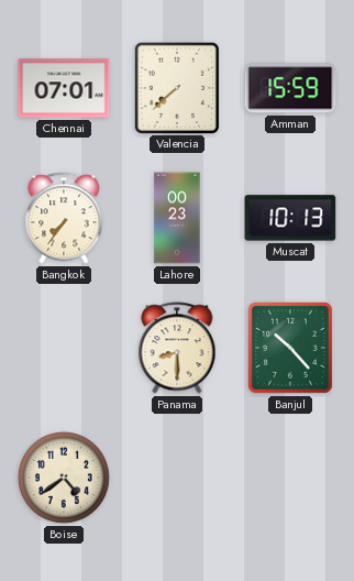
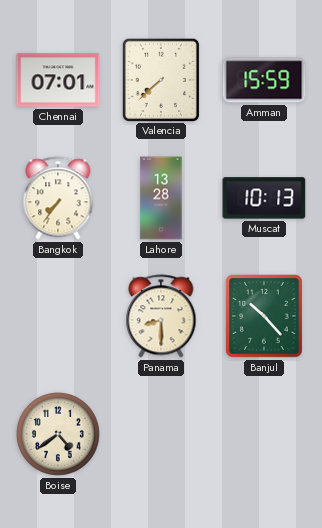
Lahore: 00:23 -> 13:28
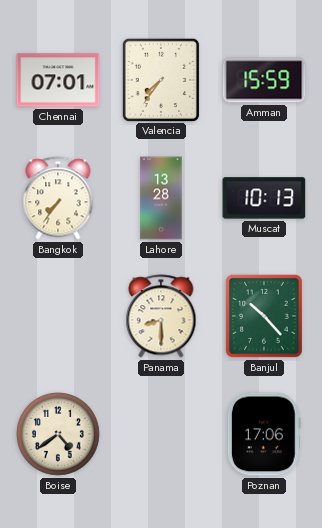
Valencia: 7:38 -> 7:36
Poznan: none -> 17:06
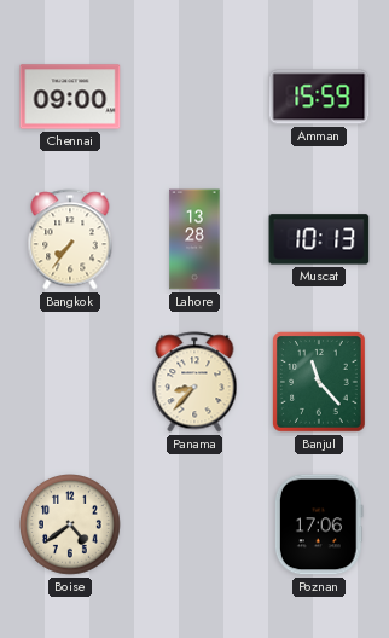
Chennai: 07:01 -> 09:00
Valencia: 7:36 -> none
Panama: 8:30 -> 8:37
Banjul: 10:23 -> 11:23
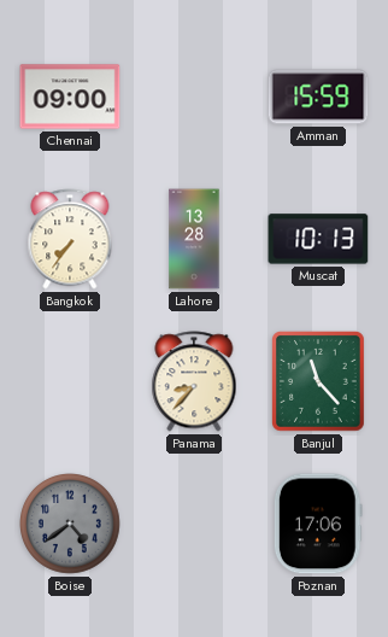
Boise dial: cream -> grey
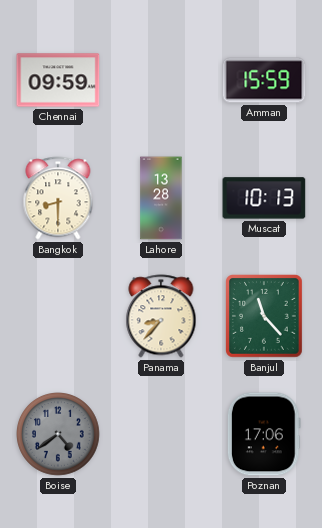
Chennai: 09:00 -> 09:59
Bangkok: 7:36 -> 8:30
